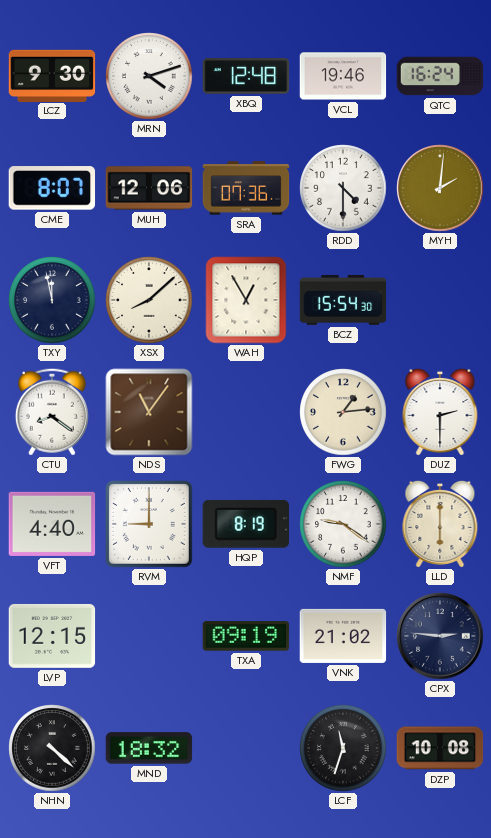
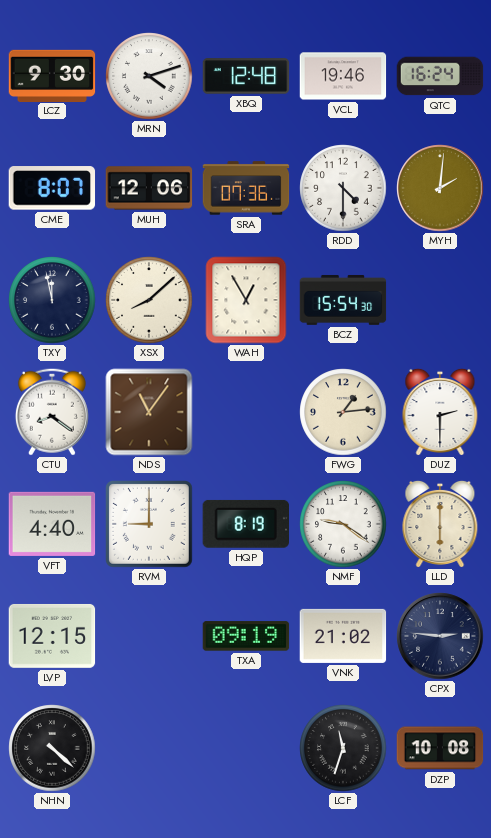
MND: 18:32 -> none
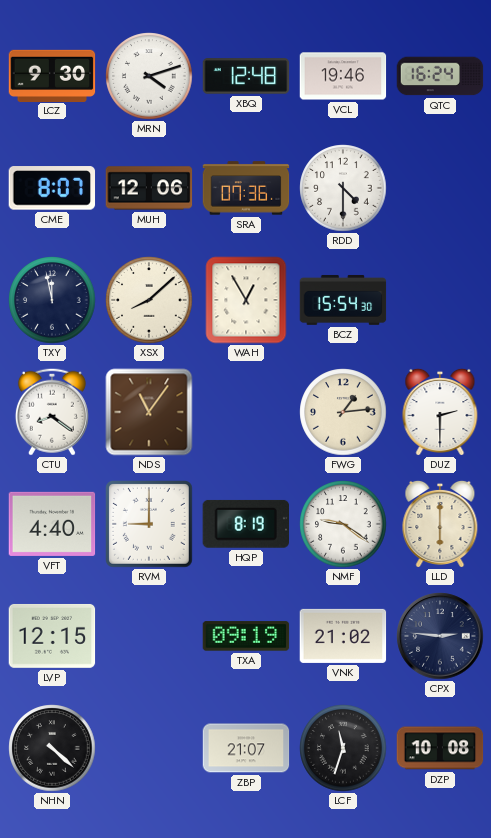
MYH: 2:01 -> none
ZBP: none -> 21:07
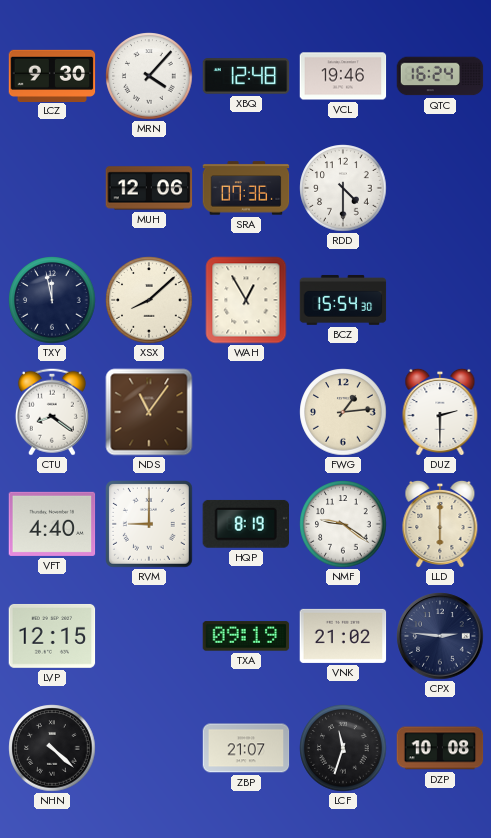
MRN: 4:12 -> 4:07
CME: 8:07 -> none
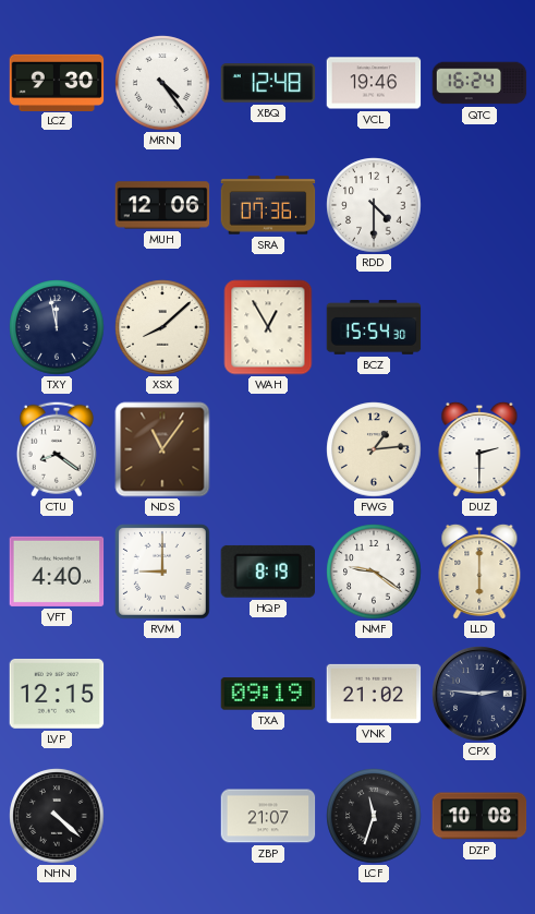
MRN: 4:07 -> 4:24
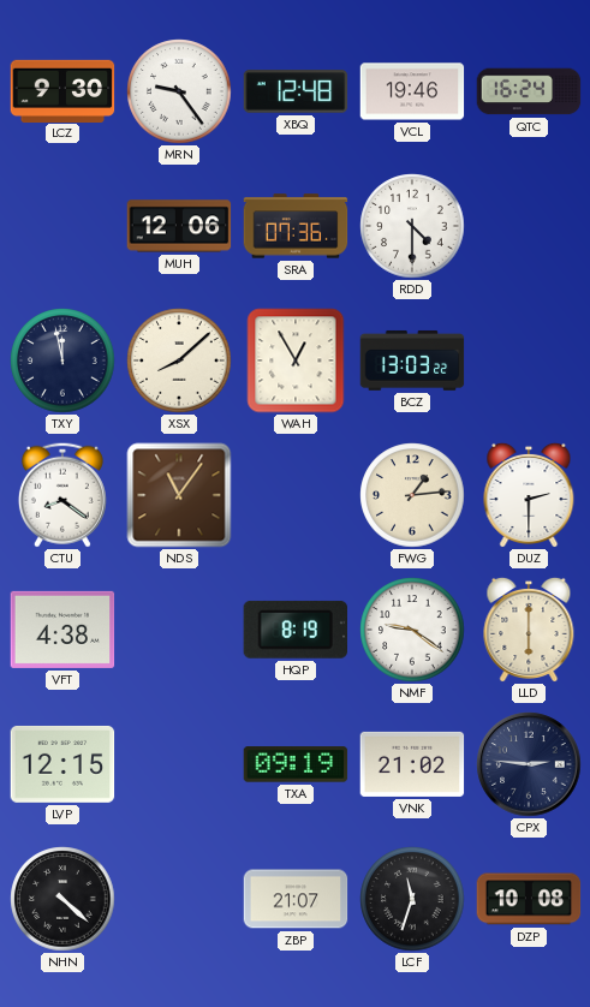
MRN: 4:24 -> 9:24
BCZ: 15:54 -> 13:03
VFT: 4:40 -> 4:38
RVM: 9:00 -> none
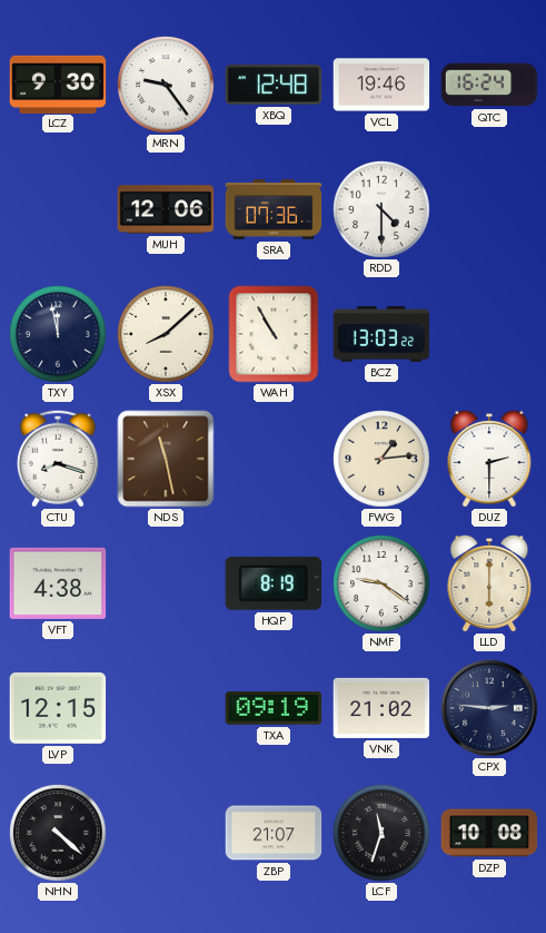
WAH: 12:55 -> 10:55
CTU: 8:21 -> 8:18
NDS: 11:06 -> 11:28
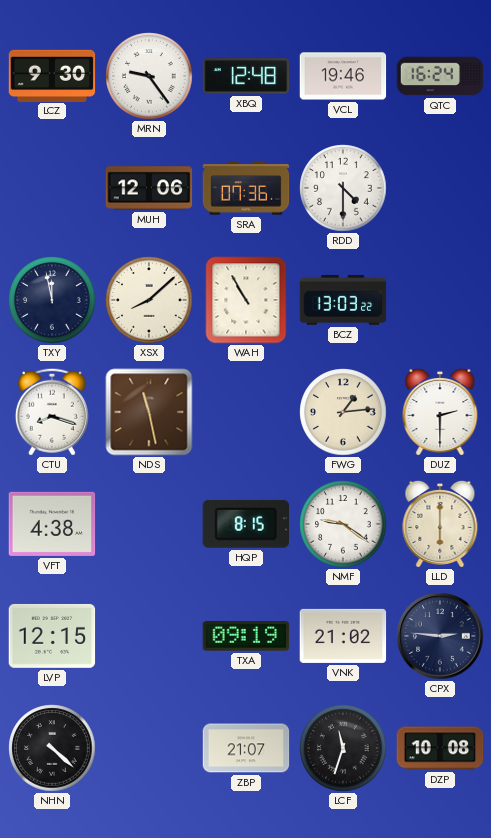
HQP: 8:19 -> 8:15
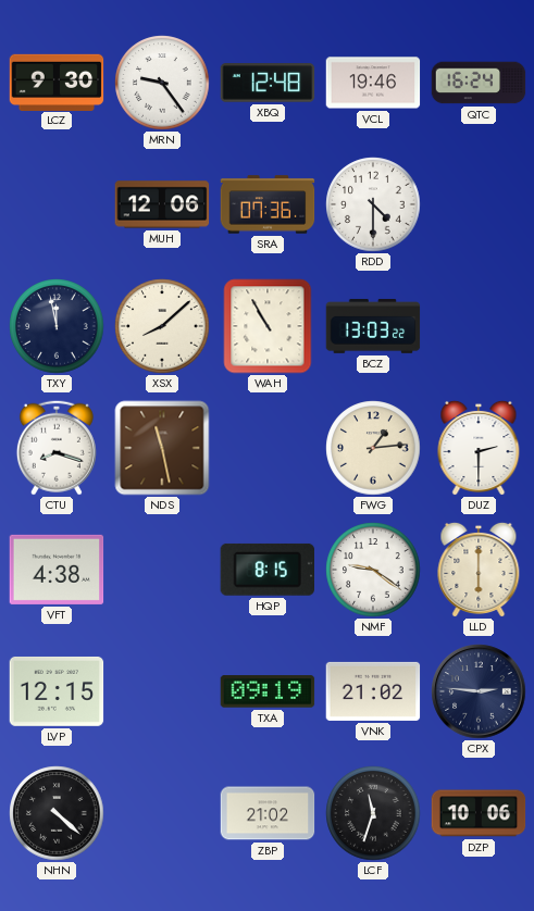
ZBP: 21:07 -> 21:02
DZP: 10:08 -> 10:06
